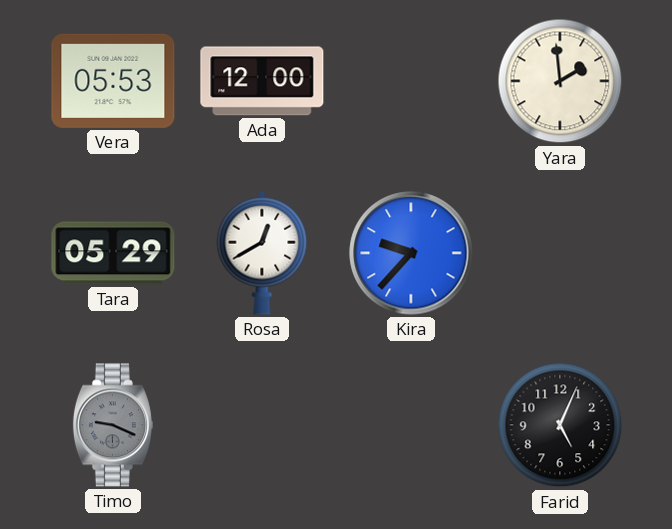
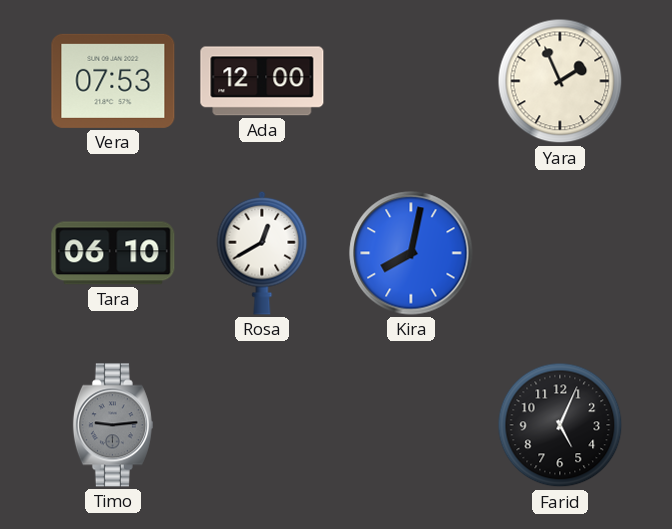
Vera: 05:53 -> 07:53
Yara: 1:59 -> 1:56
Tara: 05:29 -> 06:10
Kira: 9:37 -> 8:02
Timo: 9:19 -> 9:14
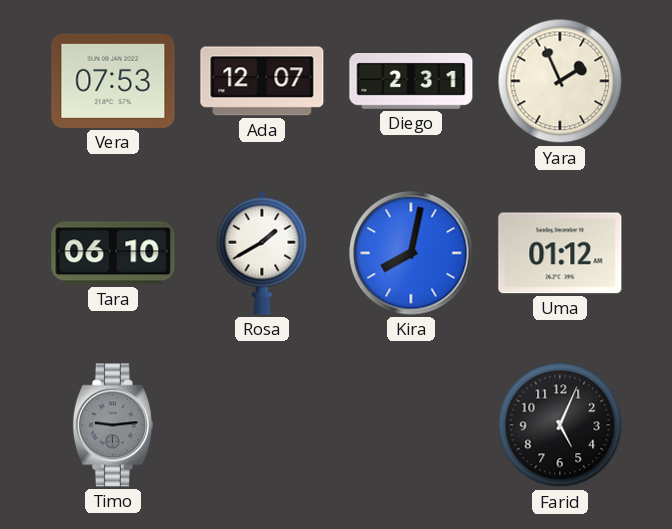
Ada: 12:00 -> 12:07
Diego: none -> 2:31
Rosa: 12:40 -> 1:40
Uma: none -> 01:12
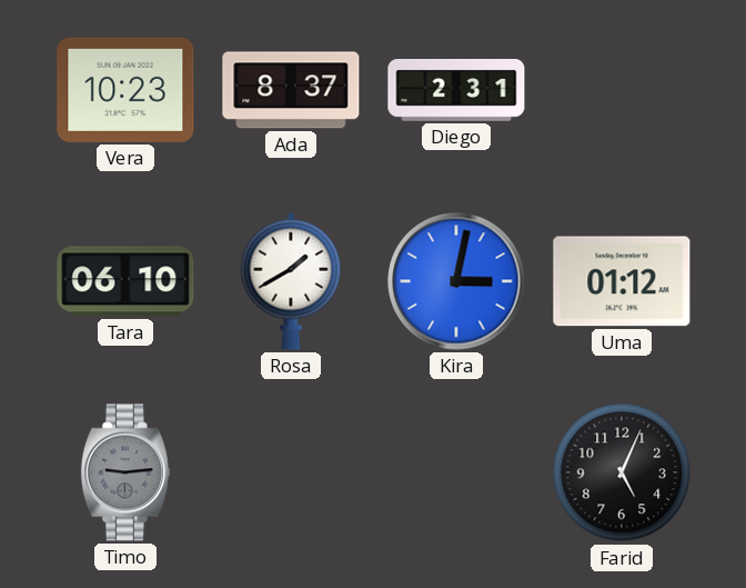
Vera: 07:53 -> 10:23
Ada: 12:07 -> 8:37
Yara: 1:56 -> none
Kira: 8:02 -> 3:02
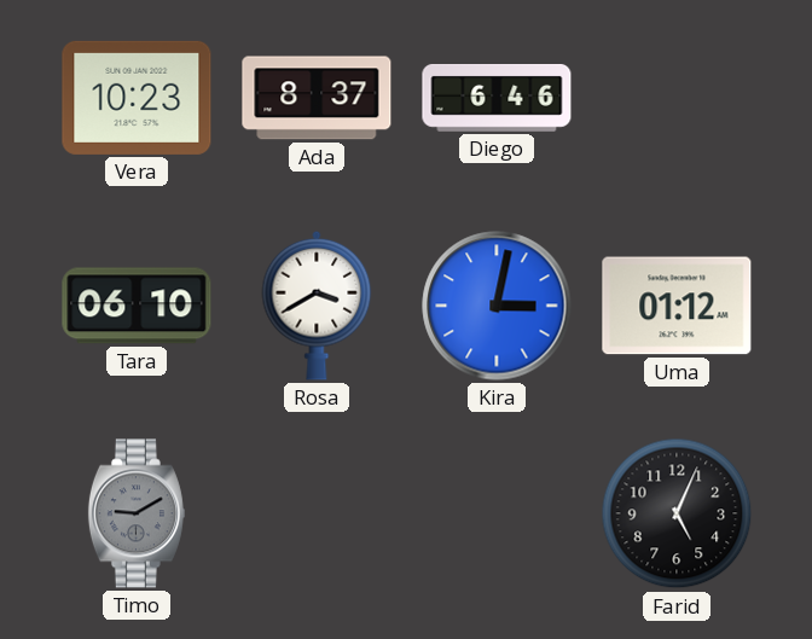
Diego: 2:31 -> 6:46
Rosa: 1:40 -> 3:40
Timo: 9:14 -> 9:10
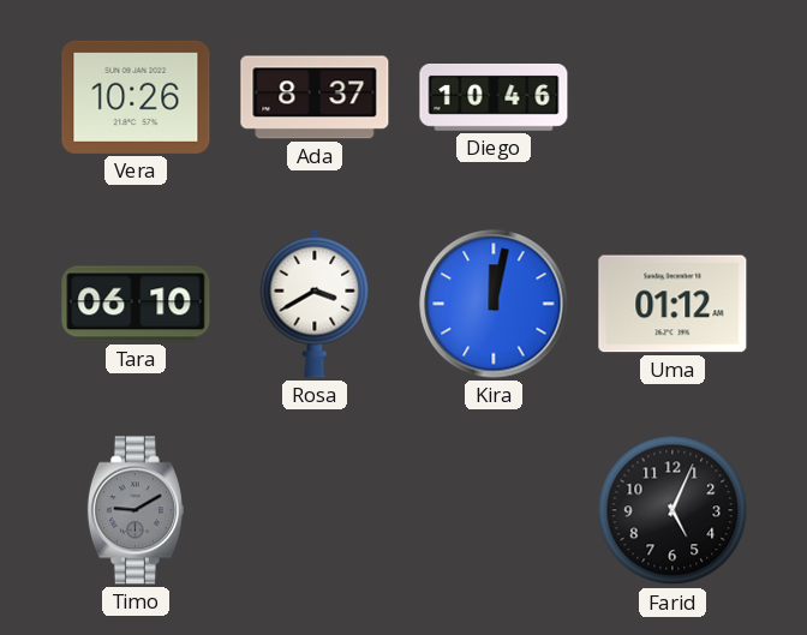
Vera: 10:23 -> 10:26
Diego: 6:46 -> 10:46
Kira: 3:02 -> 12:02
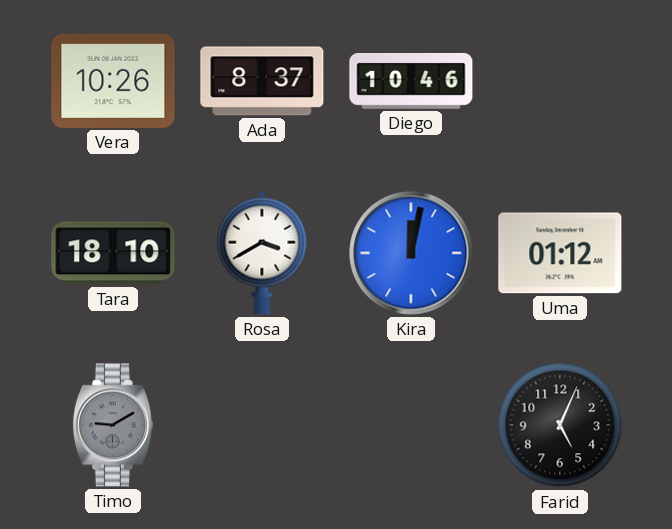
Tara: 06:10 -> 18:10
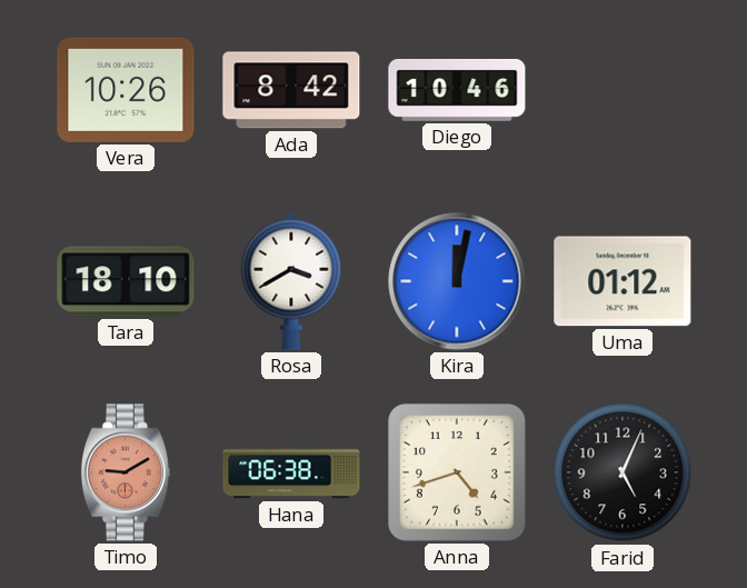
Ada: 8:37 -> 8:42
Timo dial: grey -> salmon
Hana: none -> 06:38
Anna: none -> 4:42
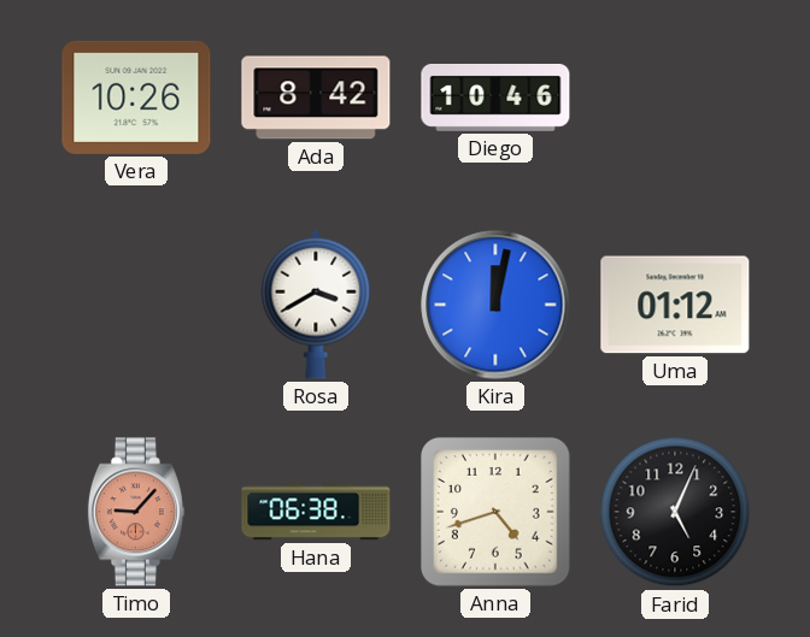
Tara: 18:10 -> none
Timo: 9:10 -> 9:07
